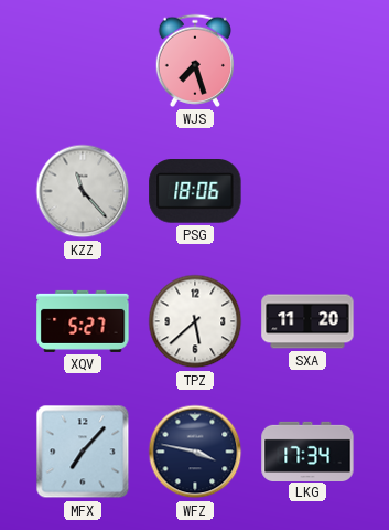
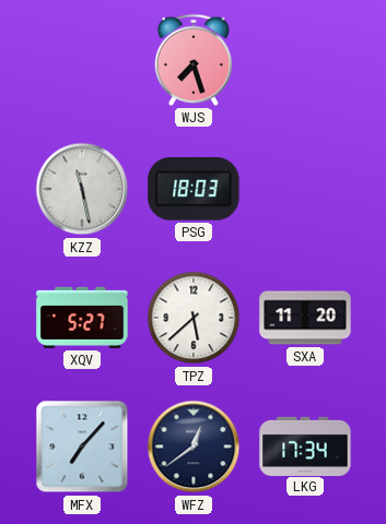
KZZ: 11:23 -> 11:28
PSG: 18:06 -> 18:03
WFZ: 3:47 -> 12:39
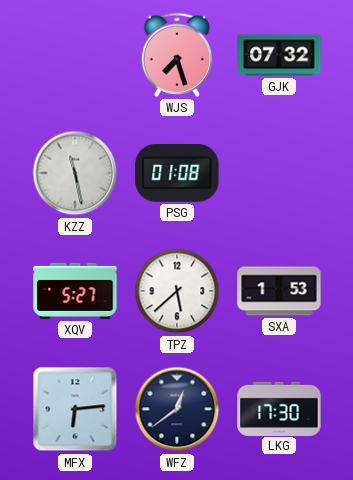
GJK: none -> 07:32
PSG: 18:03 -> 01:08
SXA: 11:20 -> 1:53
MFX: 7:07 -> 6:14
LKG: 17:34 -> 17:30
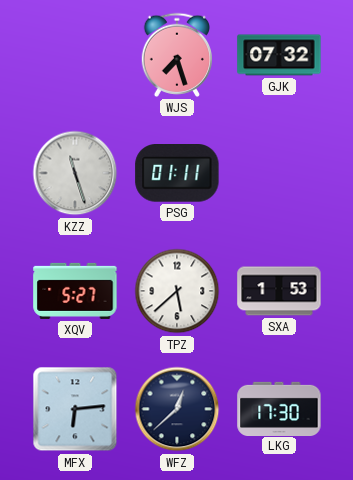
KZZ: 11:28 -> 11:27
PSG: 01:08 -> 01:11
WFZ: 12:39 -> 12:38
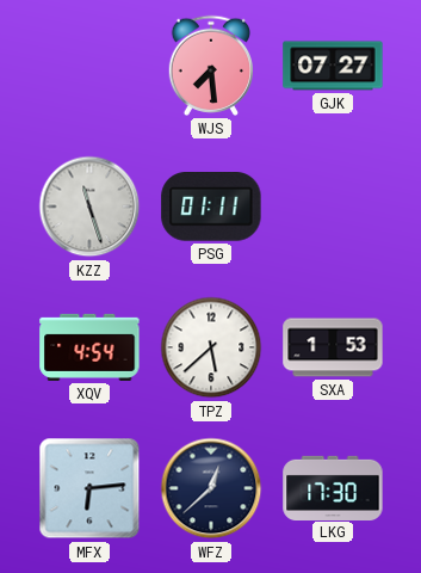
WJS: 7:27 -> 7:29
GJK: 07:32 -> 07:27
XQV: 5:27 -> 4:54
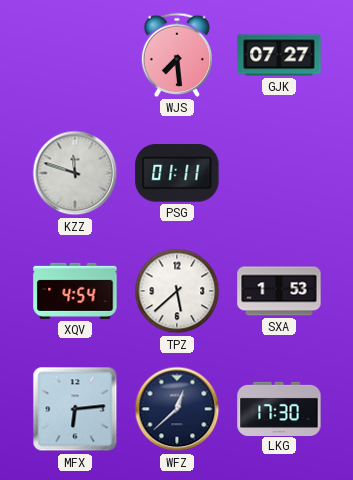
KZZ: 11:27 -> 11:48
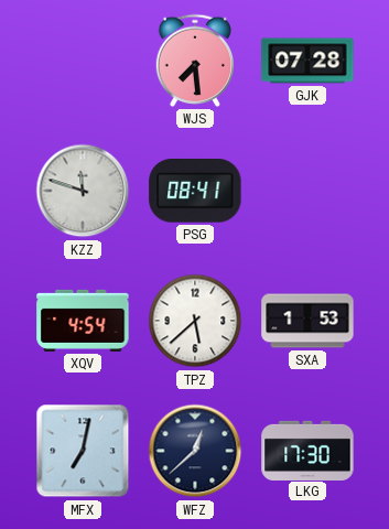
GJK: 07:27 -> 07:28
PSG: 01:11 -> 08:41
MFX: 6:14 -> 7:02
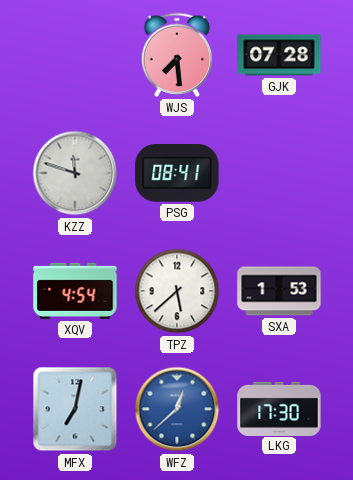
WFZ dial: navy -> blue
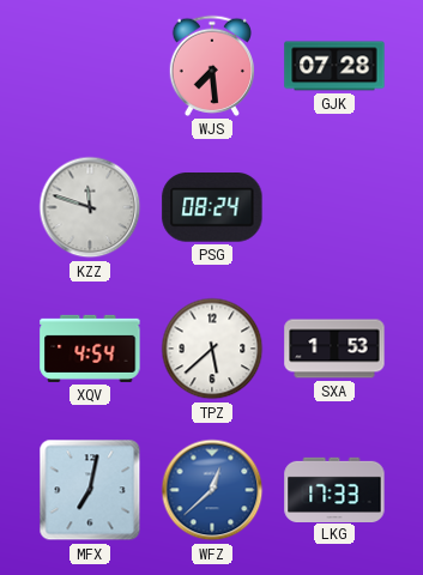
PSG: 08:41 -> 08:24
LKG: 17:30 -> 17:33
